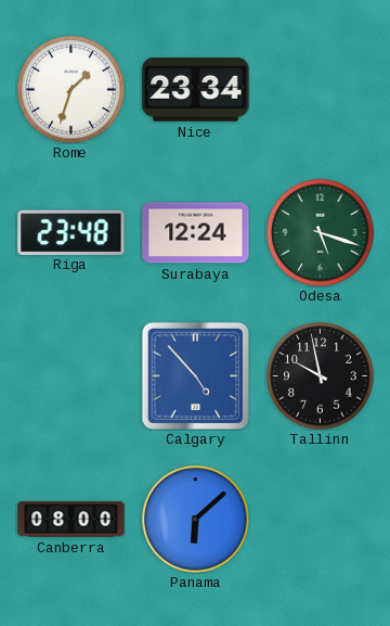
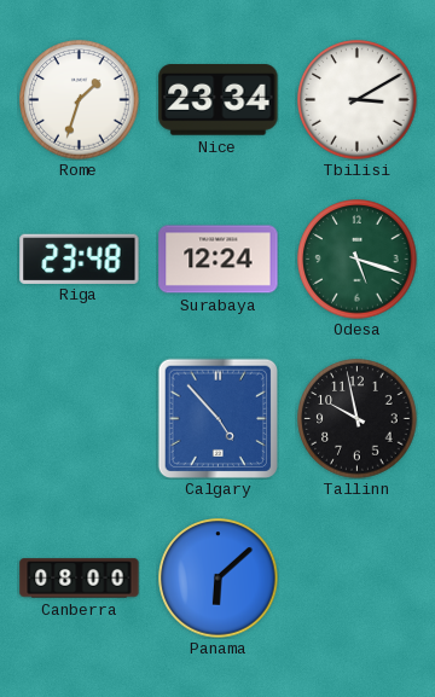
Tbilisi: none -> 3:10
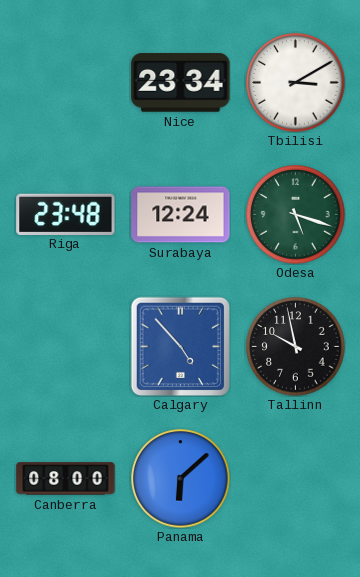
Rome: 1:33 -> none
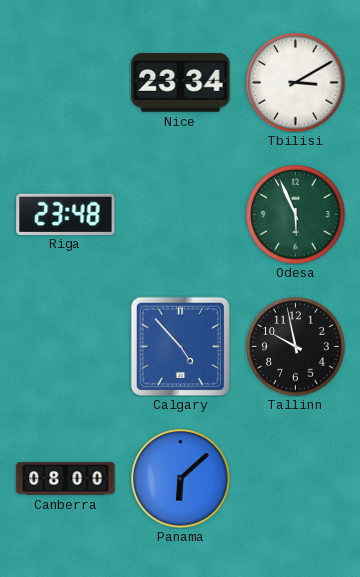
Surabaya: 12:24 -> none
Odesa: 5:18 -> 5:56
